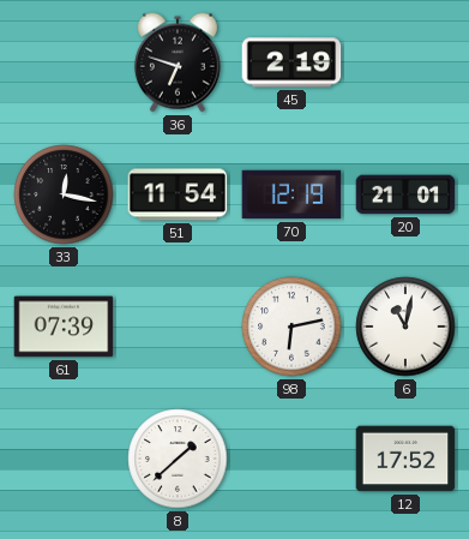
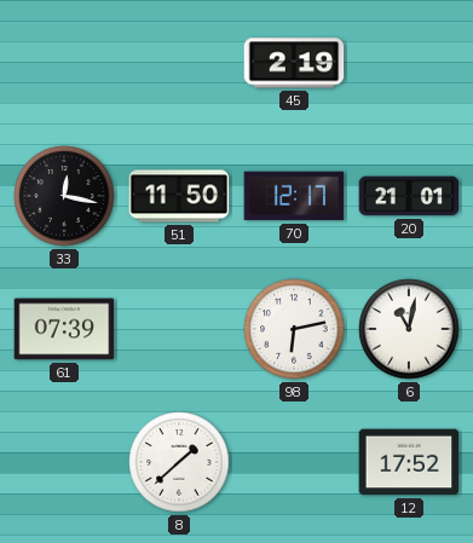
36: 6:48 -> none
51: 11:54 -> 11:50
70: 12:19 -> 12:17
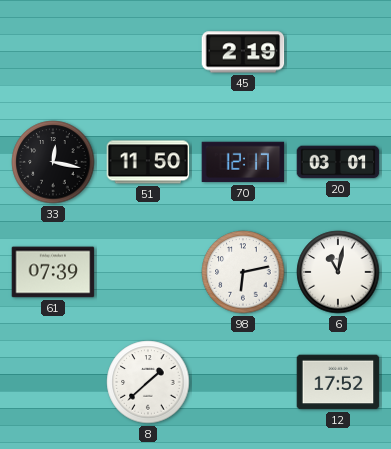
20: 21:01 -> 03:01
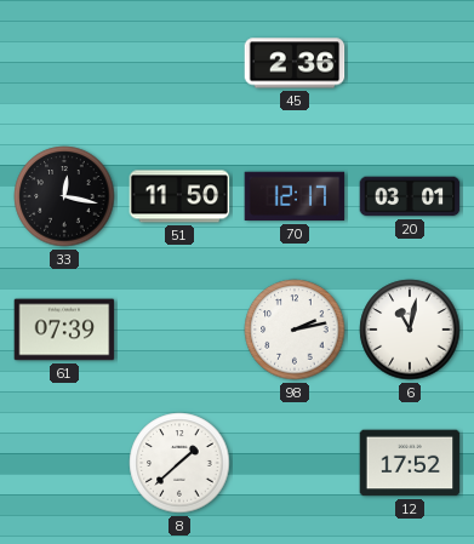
45: 2:19 -> 2:36
98: 6:13 -> 2:13
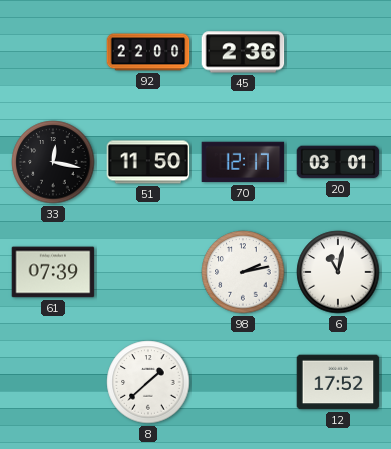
92: none -> 22:00
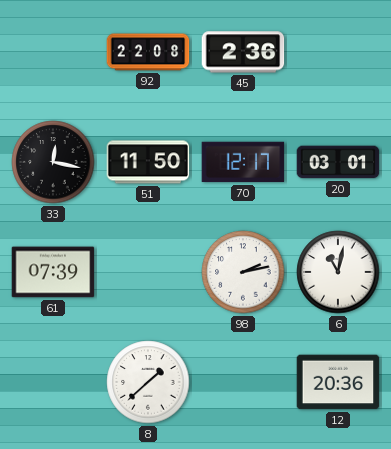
92: 22:00 -> 22:08
12: 17:52 -> 20:36
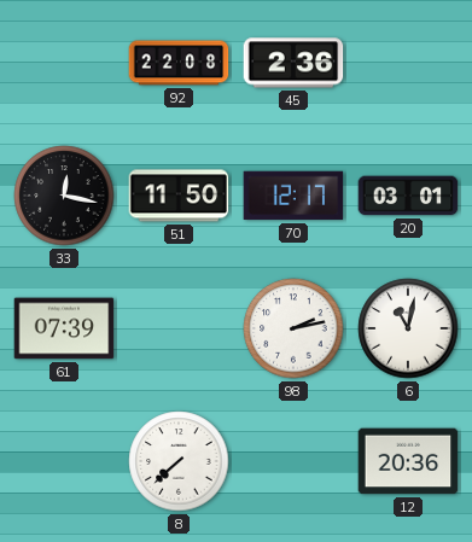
8: 1:38 -> 7:38
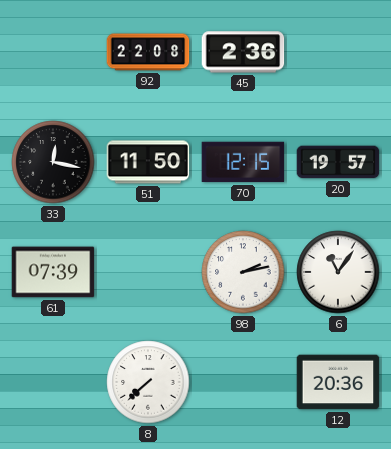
70: 12:17 -> 12:15
20: 03:01 -> 19:57
6: 11:02 -> 11:06
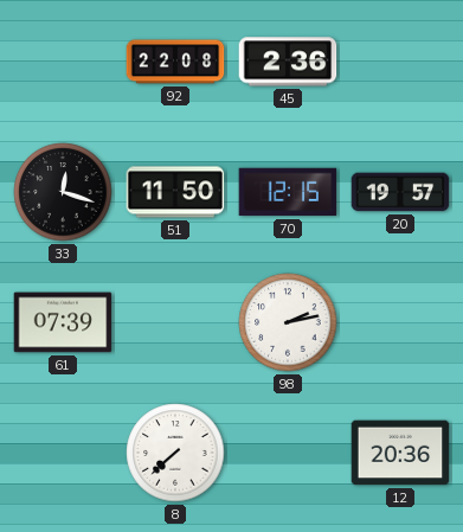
33: 12:17 -> 12:18
6: 11:06 -> none
